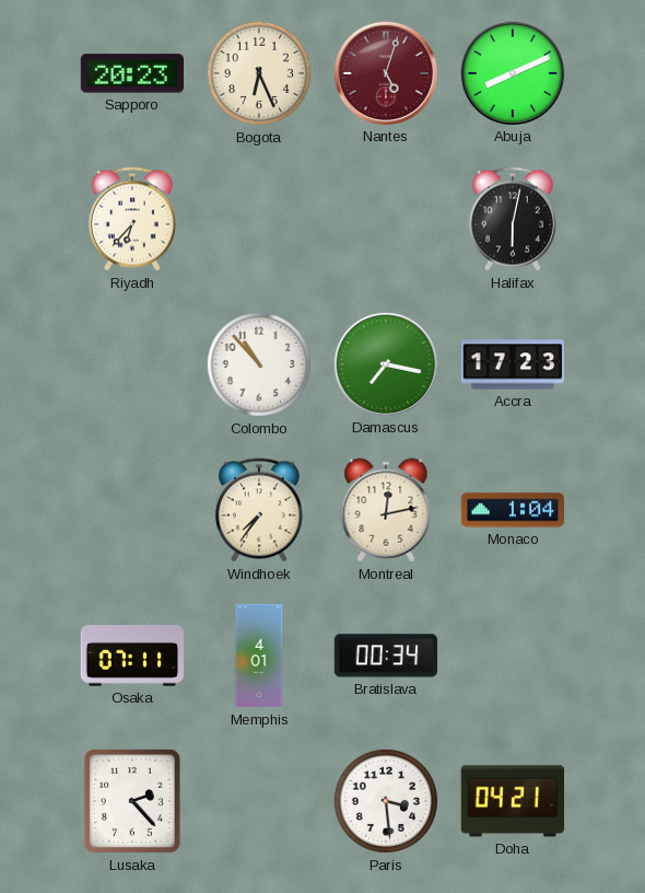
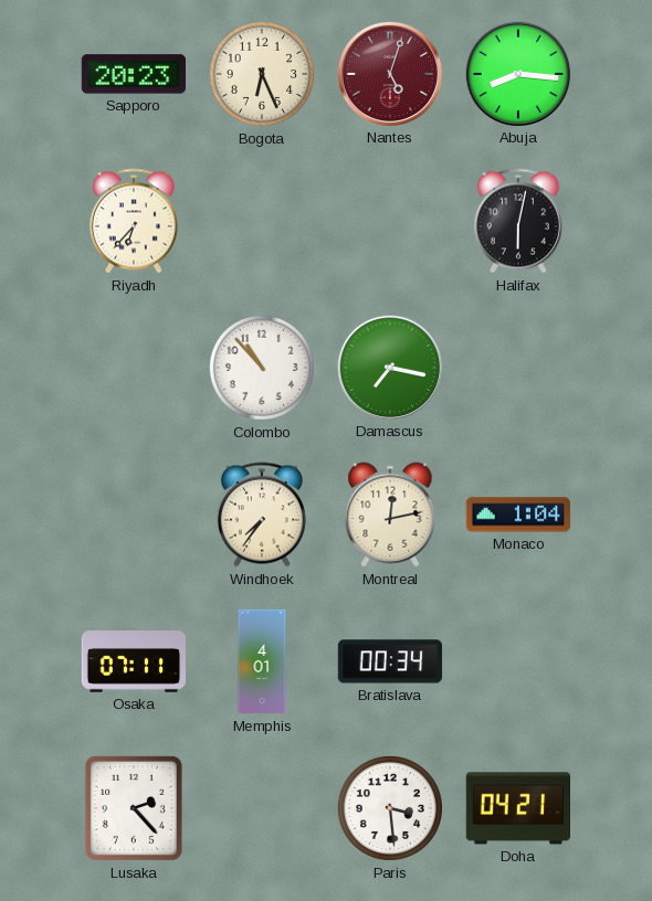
Abuja: 8:11 -> 8:16
Accra: 17:23 -> none
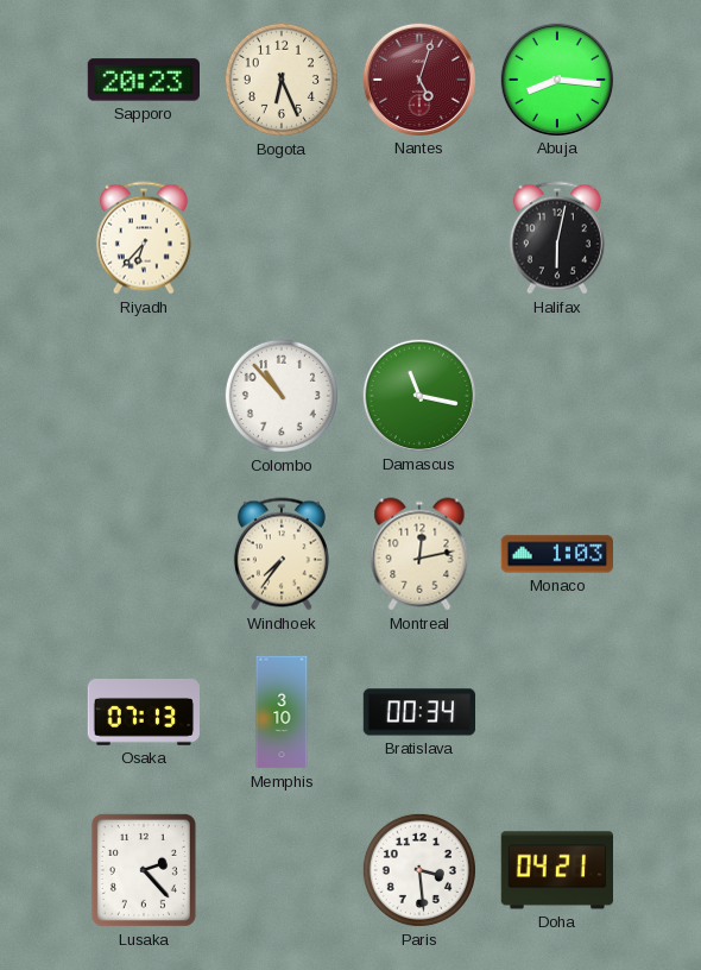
Damascus: 7:17 -> 11:17
Monaco: 1:04 -> 1:03
Osaka: 07:11 -> 07:13
Memphis: 4:01 -> 3:10
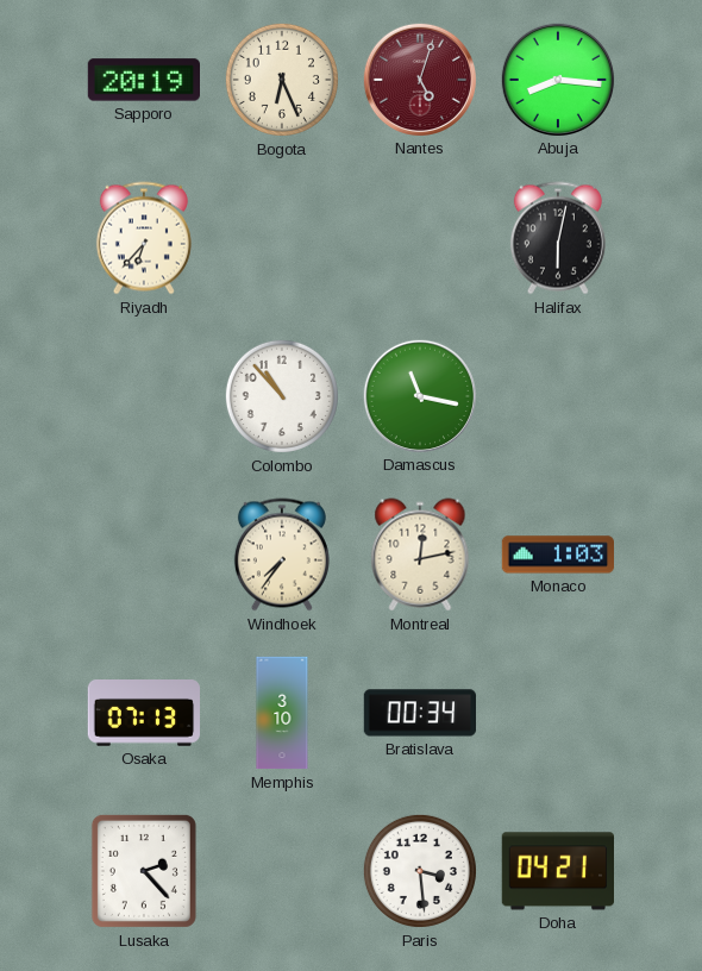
Sapporo: 20:23 -> 20:19
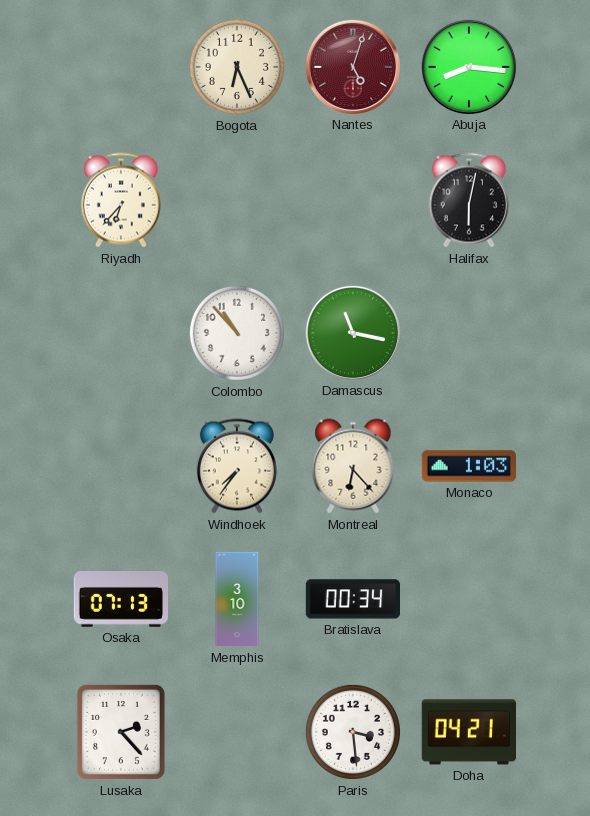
Sapporo: 20:19 -> none
Montreal: 12:13 -> 6:23
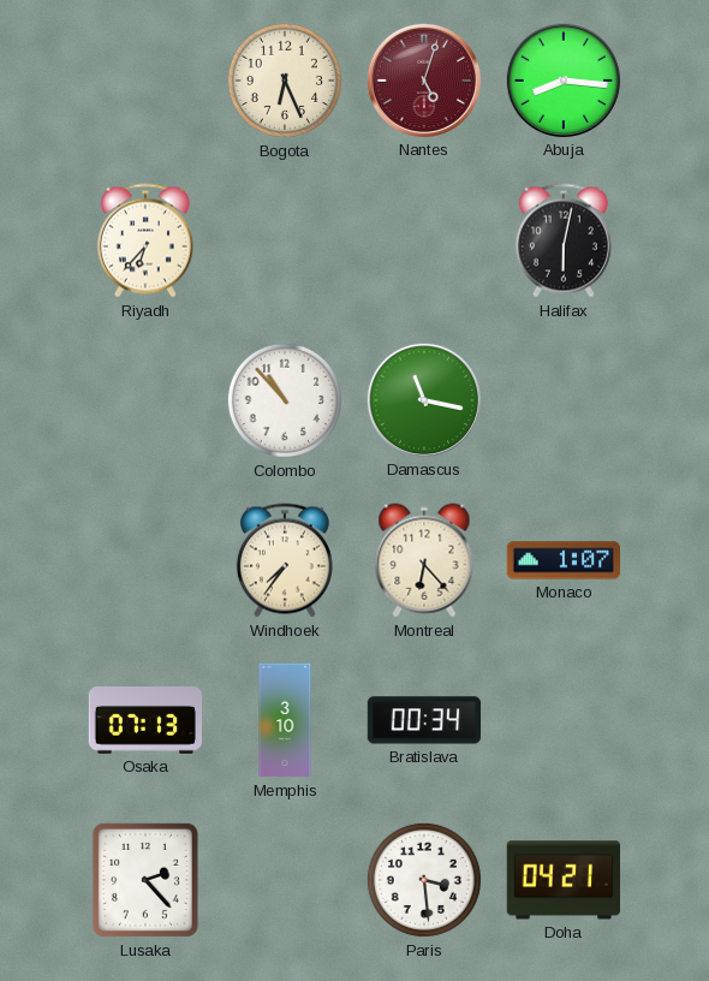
Monaco: 1:03 -> 1:07
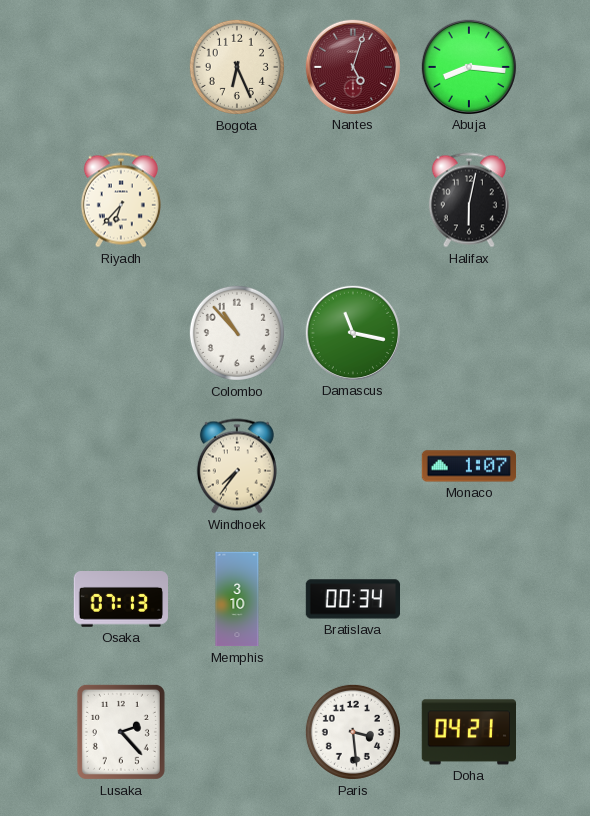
Montreal: 6:23 -> none
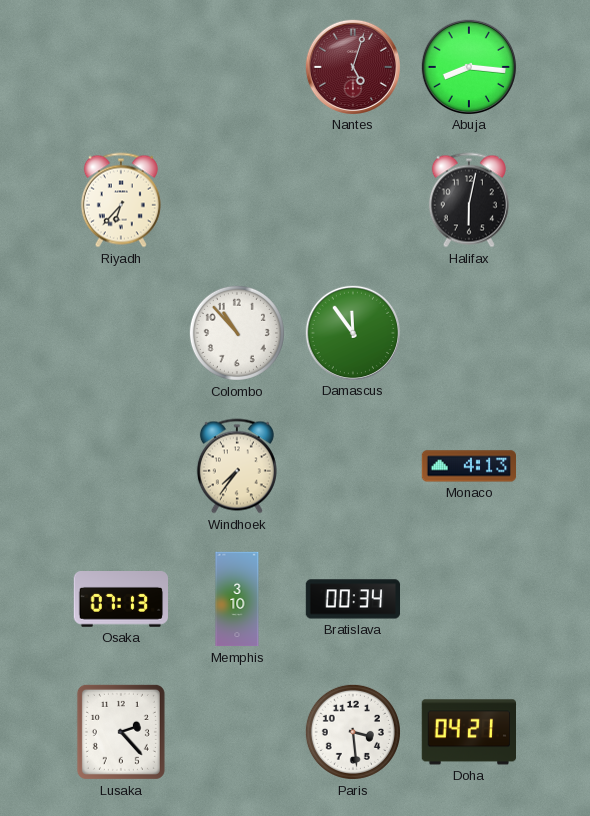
Bogota: 6:26 -> none
Damascus: 11:17 -> 11:54
Monaco: 1:07 -> 4:13
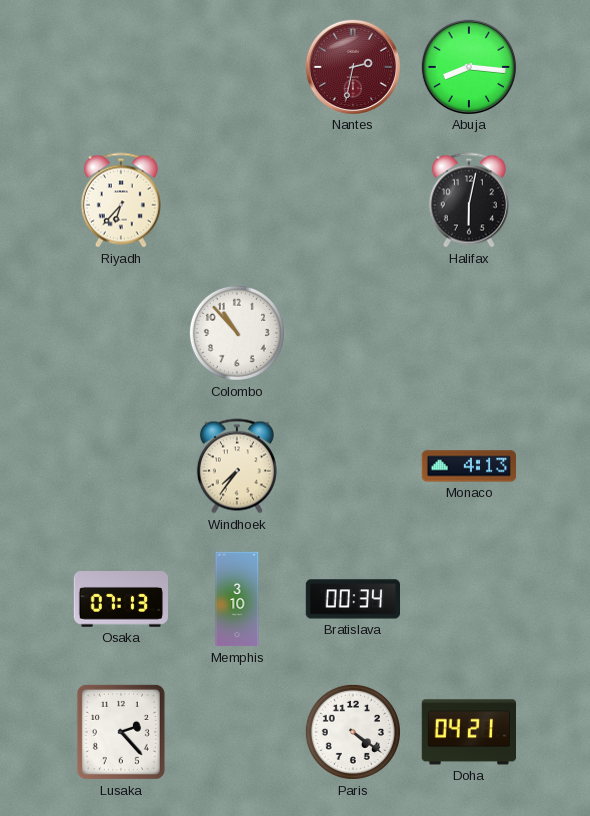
Nantes: 5:03 -> 2:32
Damascus: 11:54 -> none
Paris: 3:29 -> 4:21
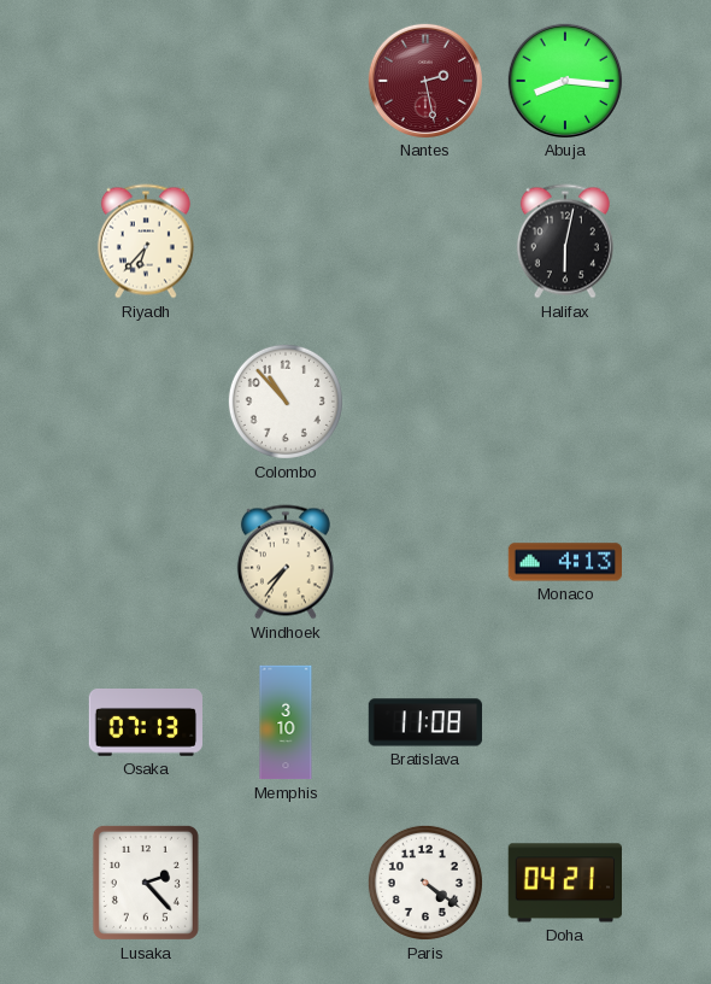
Nantes: 2:32 -> 2:28
Bratislava: 00:34 -> 11:08
